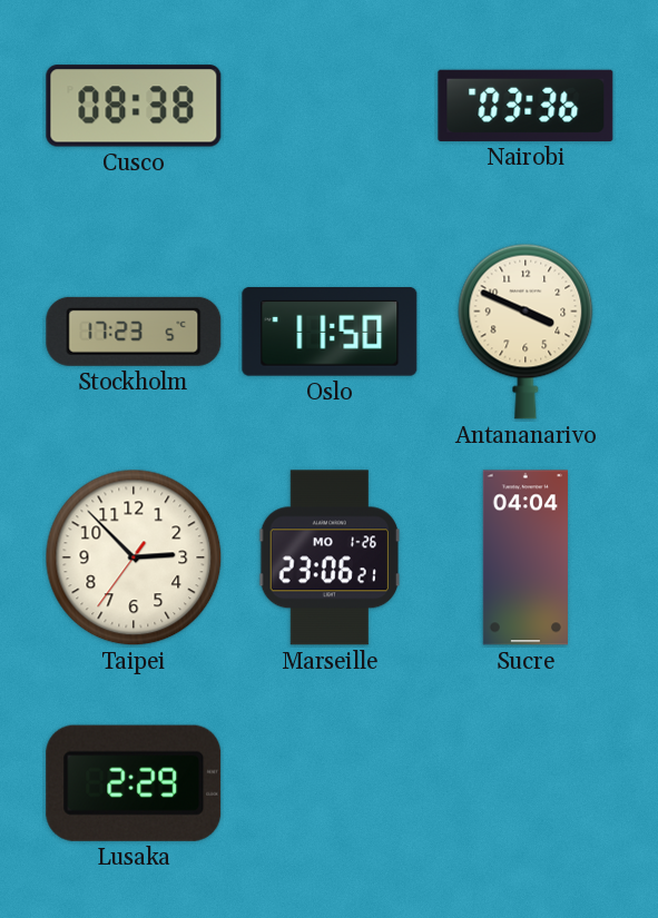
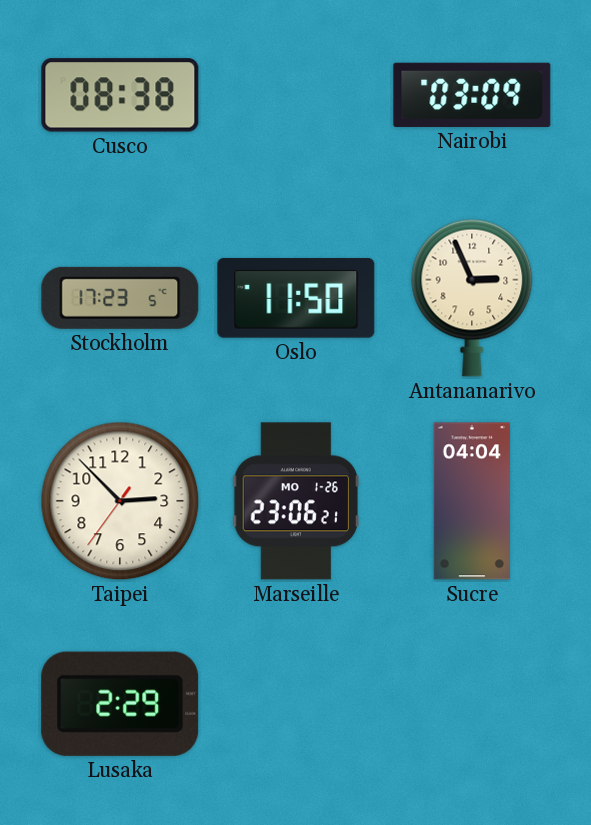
Nairobi: 03:36 -> 03:09
Antananarivo: 3:49 -> 2:56
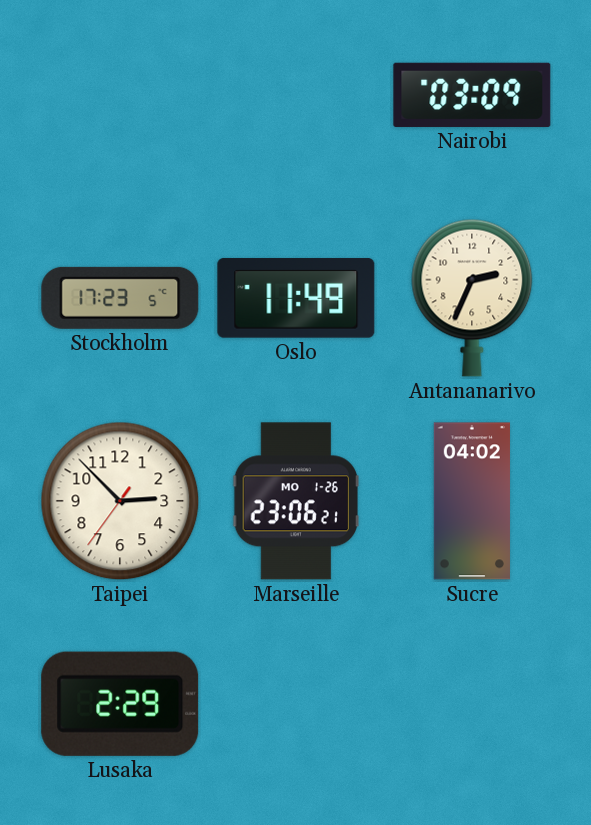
Cusco: 08:38 -> none
Oslo: 11:50 -> 11:49
Antananarivo: 2:56 -> 2:34
Sucre: 04:04 -> 04:02
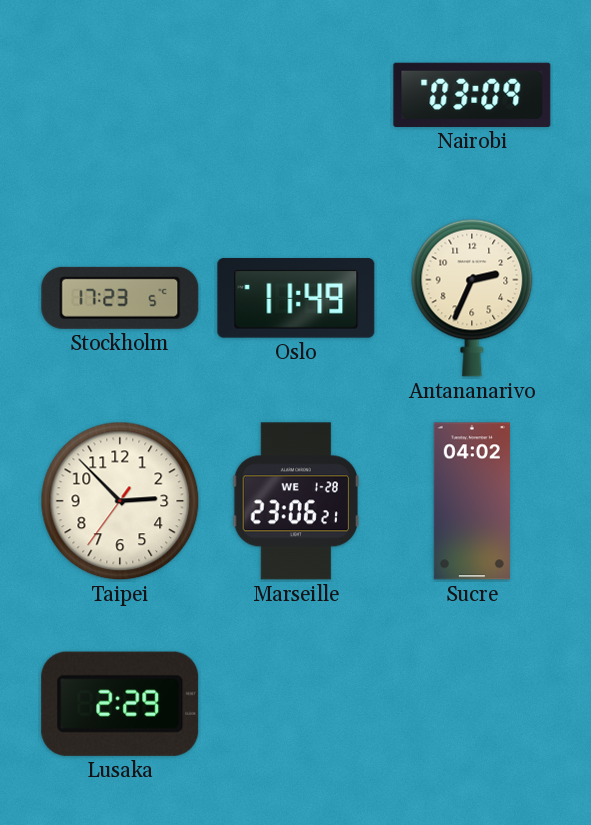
Marseille date: MO 1-26 -> WE 1-28
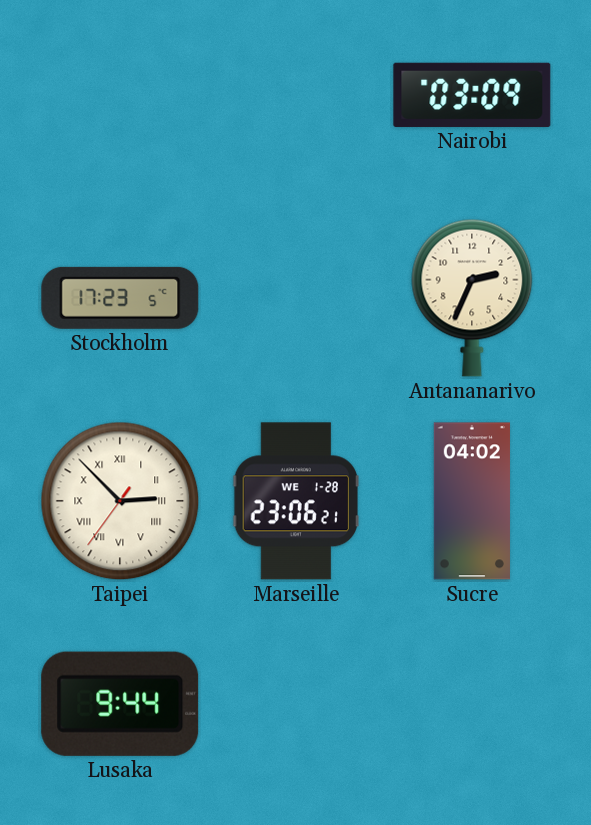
Oslo: 11:49 -> none
Taipei numerals: Arabic -> Roman
Lusaka: 2:29 -> 9:44
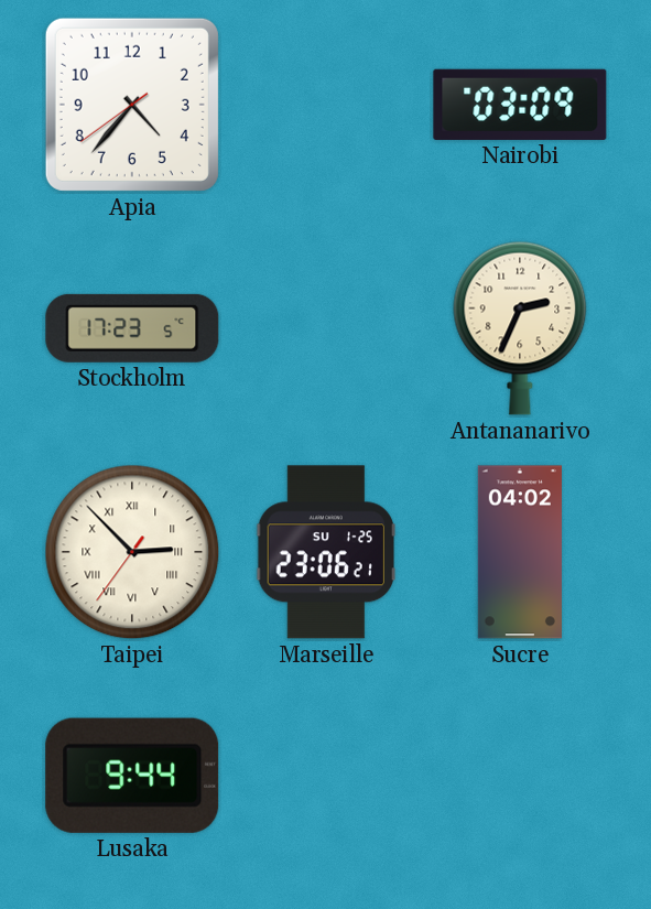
Apia: none -> 4:36
Marseille date: WE 1-28 -> SU 1-25
